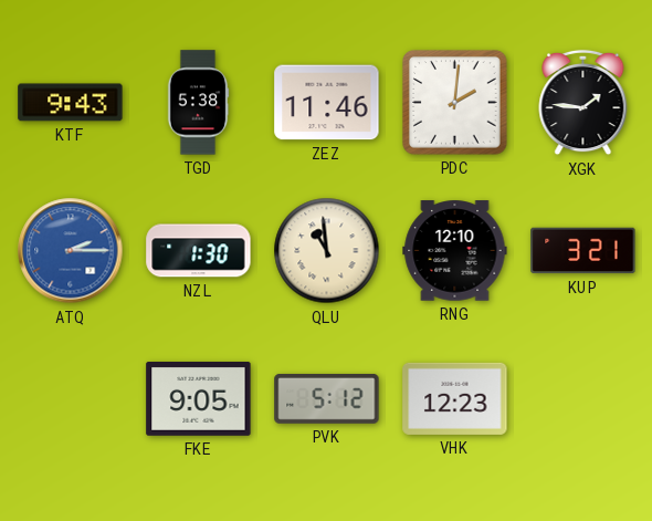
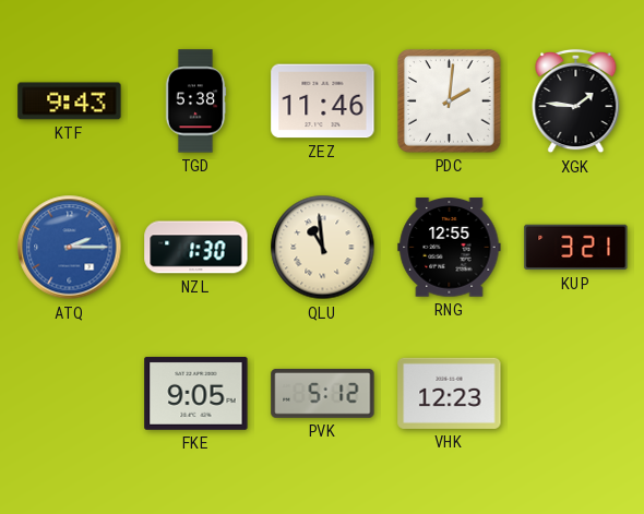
RNG: 12:10 -> 12:55
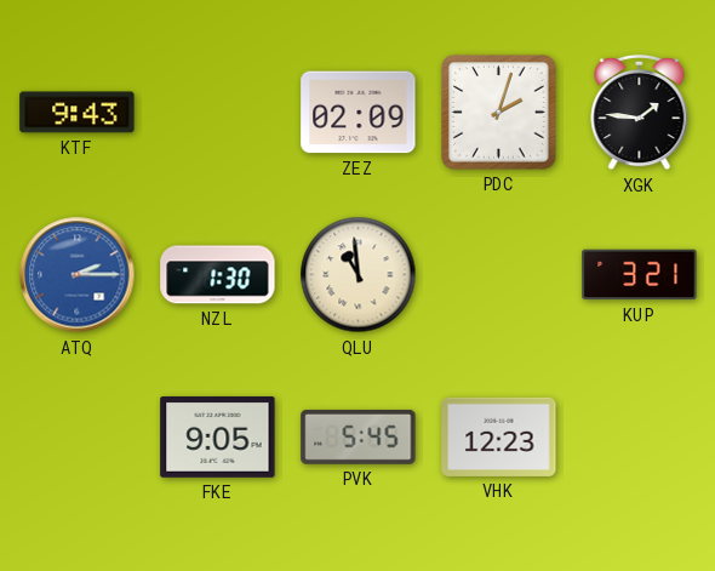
TGD: 5:38 -> none
ZEZ: 11:46 -> 02:09
PDC: 2:01 -> 2:03
RNG: 12:55 -> none
PVK: 5:12 -> 5:45
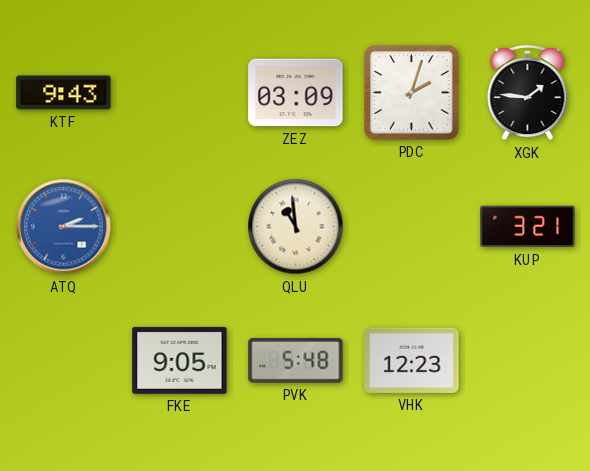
ZEZ: 02:09 -> 03:09
NZL: 1:30 -> none
PVK: 5:45 -> 5:48
